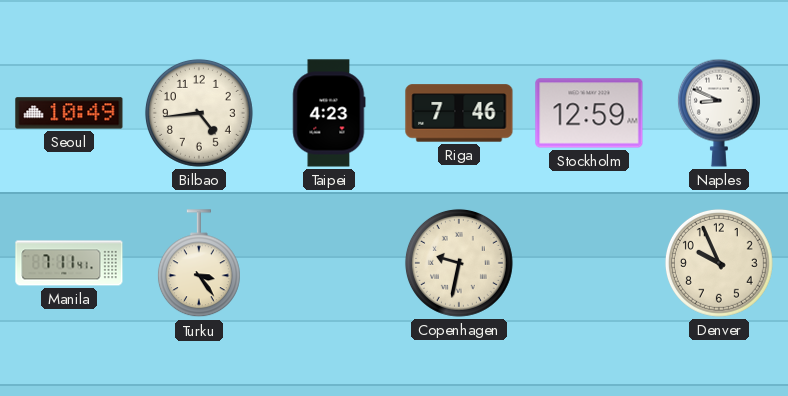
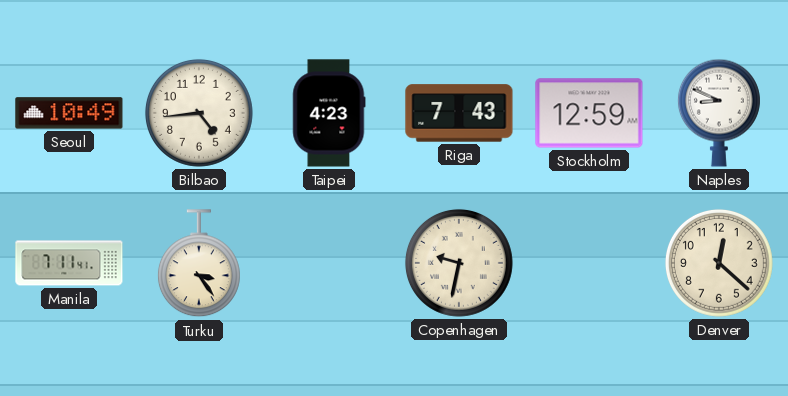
Riga: 7:46 -> 7:43
Denver: 9:56 -> 12:22
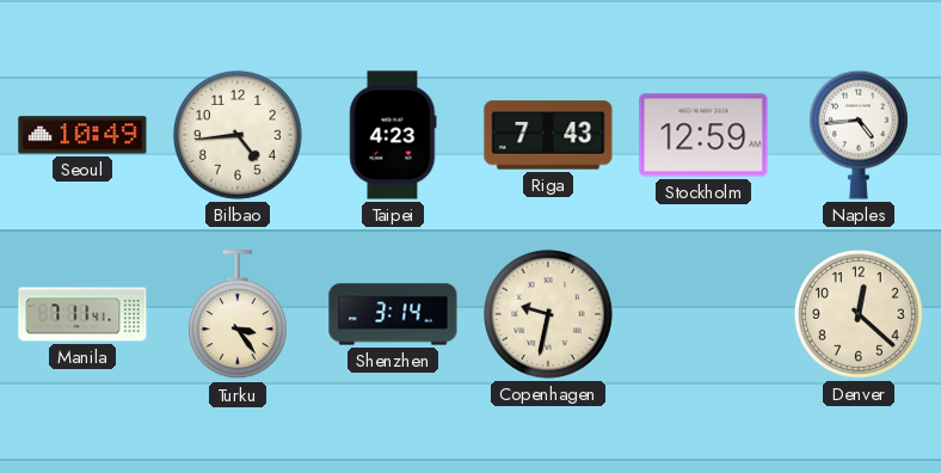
Naples: 8:49 -> 4:44
Shenzhen: none -> 3:14
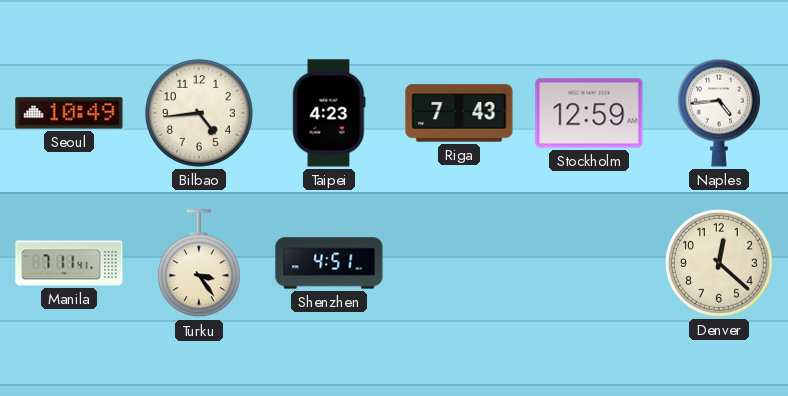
Shenzhen: 3:14 -> 4:51
Copenhagen: 9:32 -> none
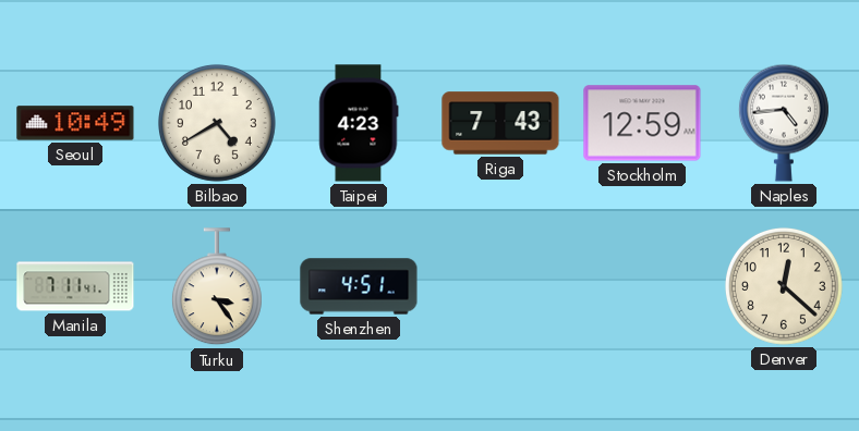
Bilbao: 4:44 -> 4:40
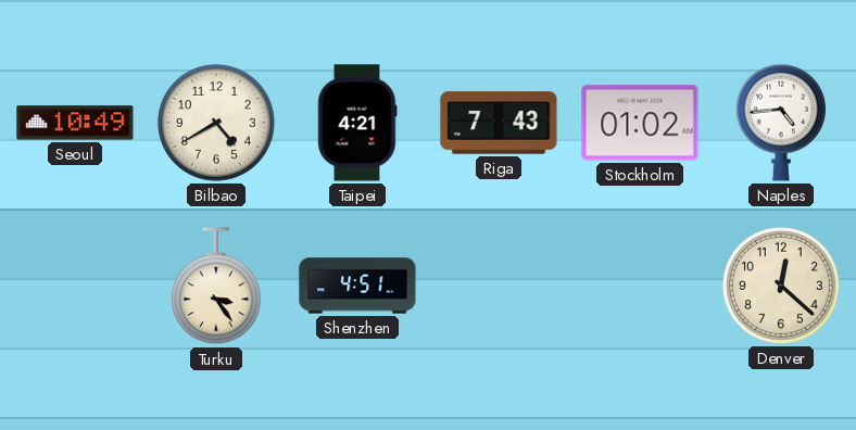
Taipei: 4:23 -> 4:21
Stockholm: 12:59 -> 01:02
Manila: 7:11 -> none
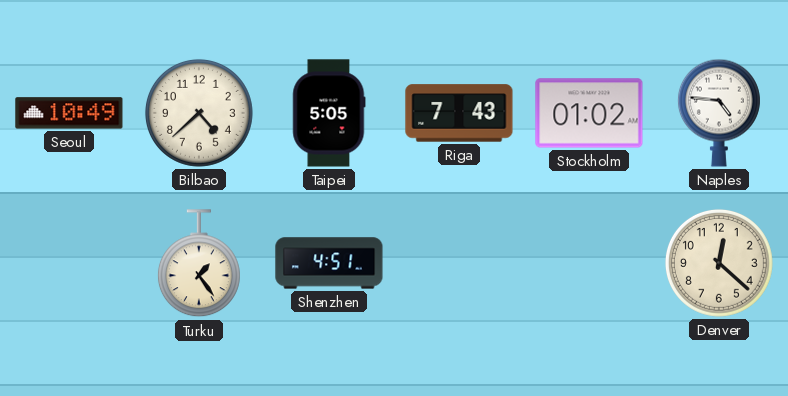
Bilbao: 4:40 -> 4:38
Taipei: 4:21 -> 5:05
Naples: 4:44 -> 4:46
Turku: 3:24 -> 1:24
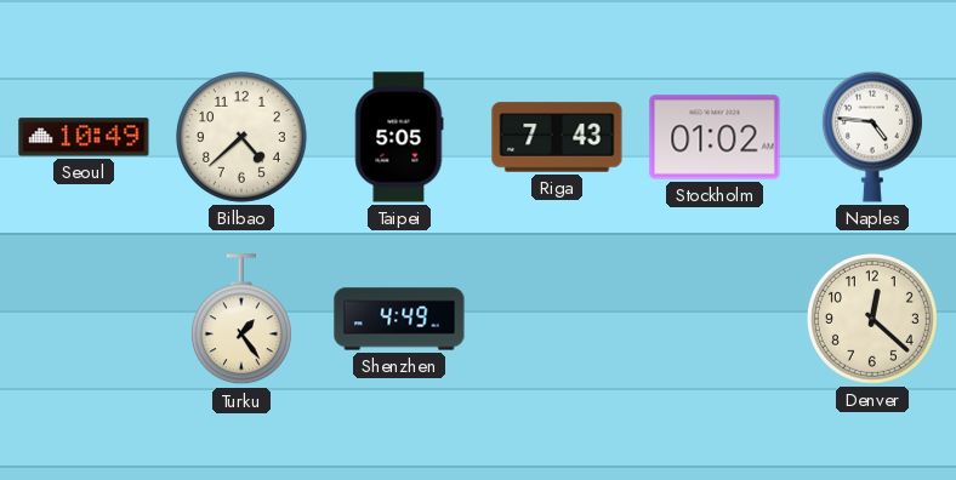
Shenzhen: 4:51 -> 4:49
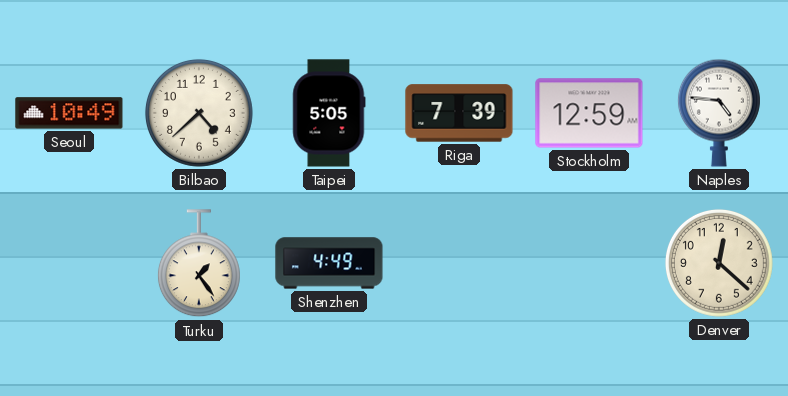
Riga: 7:43 -> 7:39
Stockholm: 01:02 -> 12:59
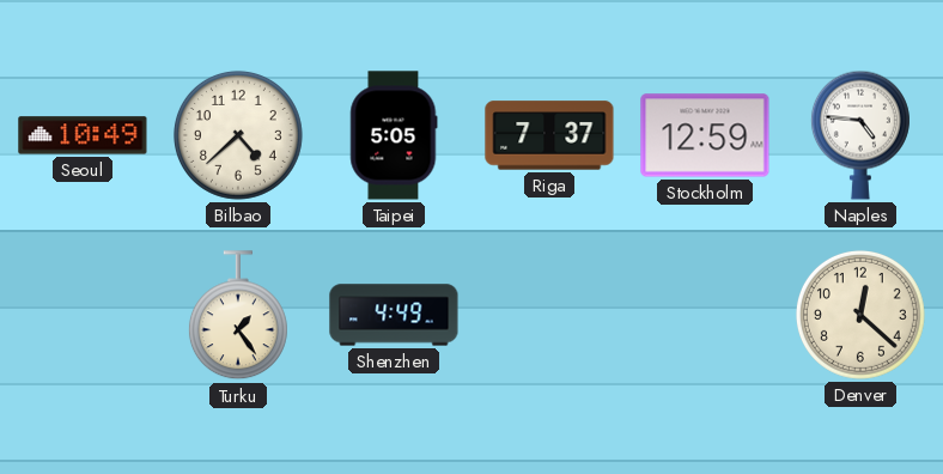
Riga: 7:39 -> 7:37
